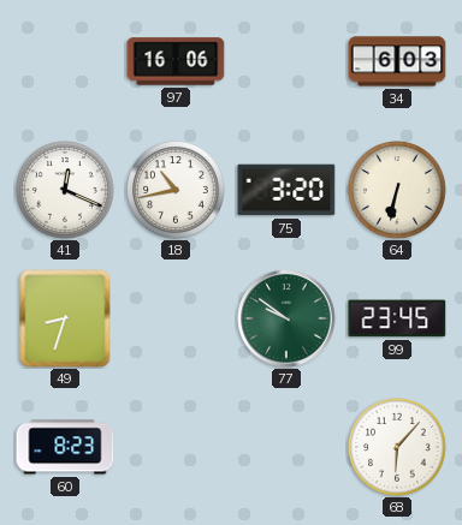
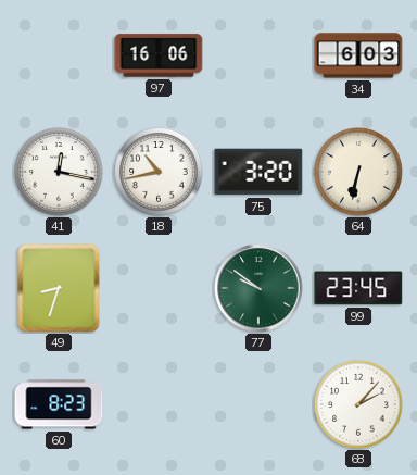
41: 12:19 -> 12:17
68: 6:07 -> 2:07
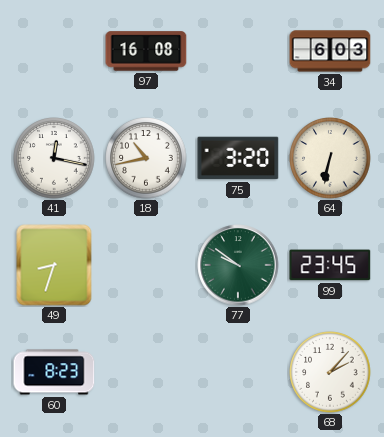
97: 16:06 -> 16:08
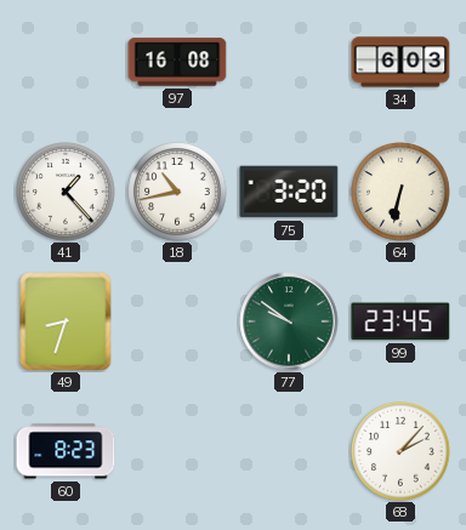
41: 12:17 -> 1:23
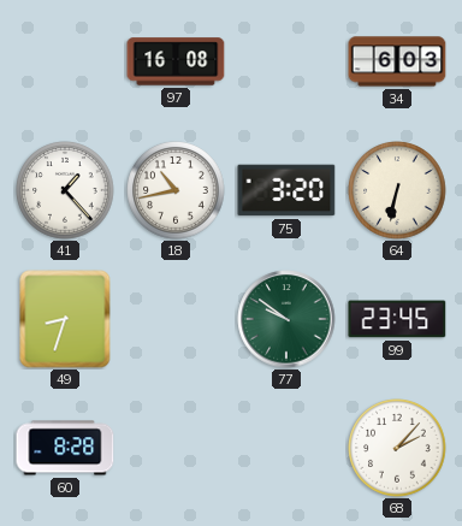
60: 8:23 -> 8:28
